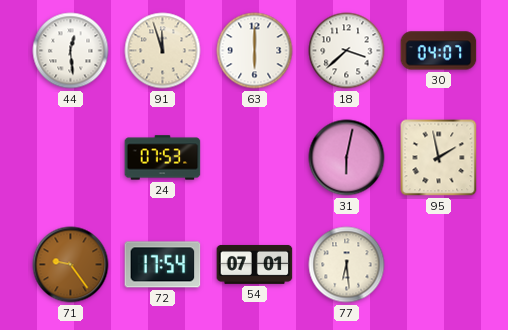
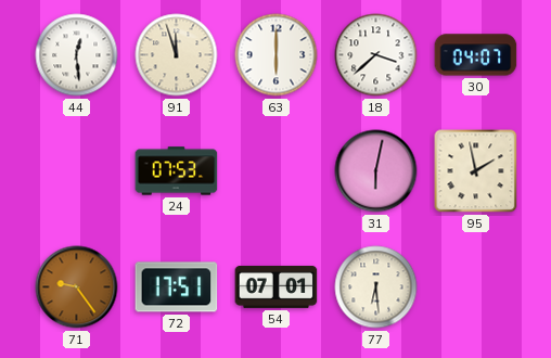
72: 17:54 -> 17:51
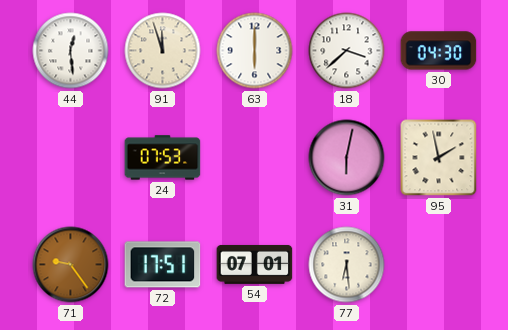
30: 04:07 -> 04:30
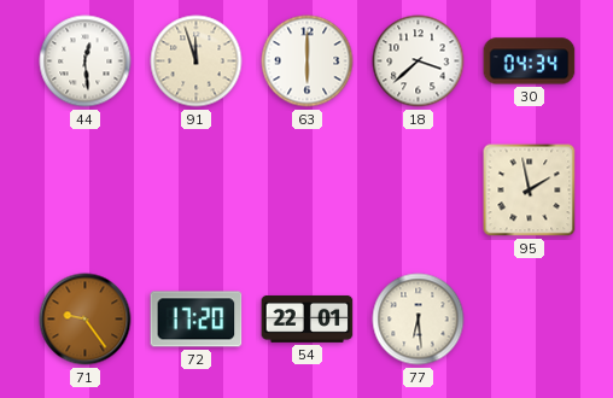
30: 04:30 -> 04:34
24: 07:53 -> none
31: 6:02 -> none
72: 17:51 -> 17:20
54: 07:01 -> 22:01
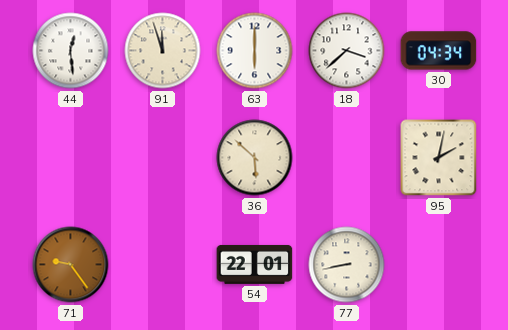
36: none -> 5:52
95: 1:58 -> 2:02
72: 17:20 -> none
77: 6:29 -> 8:43
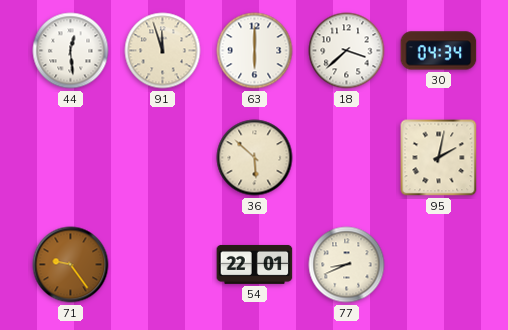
77: 8:43 -> 8:41
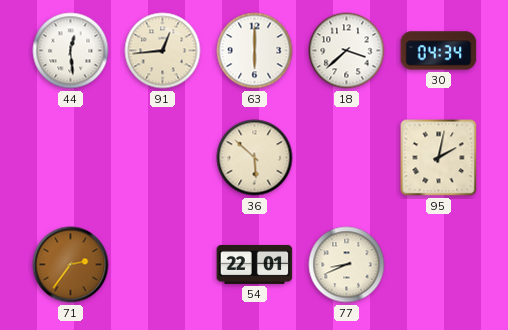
91: 11:57 -> 12:44
71: 9:24 -> 2:36
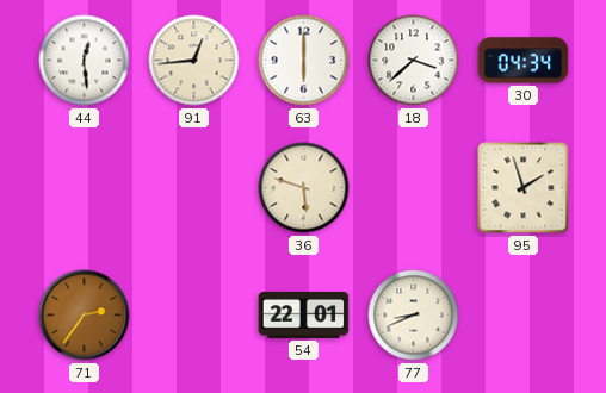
36: 5:52 -> 5:48
95: 2:02 -> 1:57
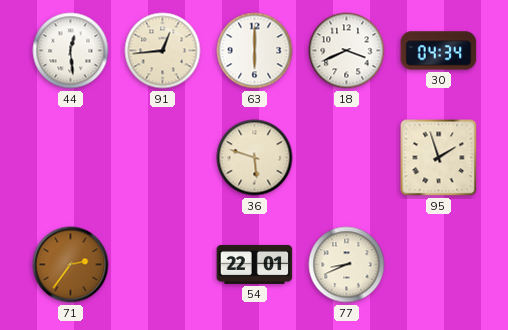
18: 3:38 -> 3:41
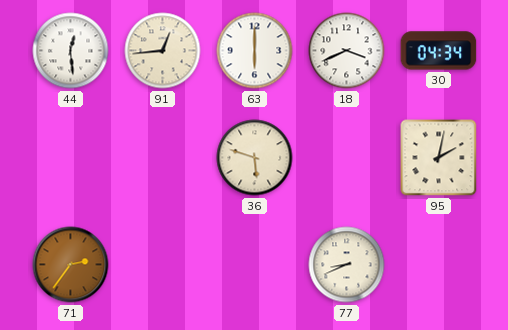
95: 1:57 -> 2:02
54: 22:01 -> none
